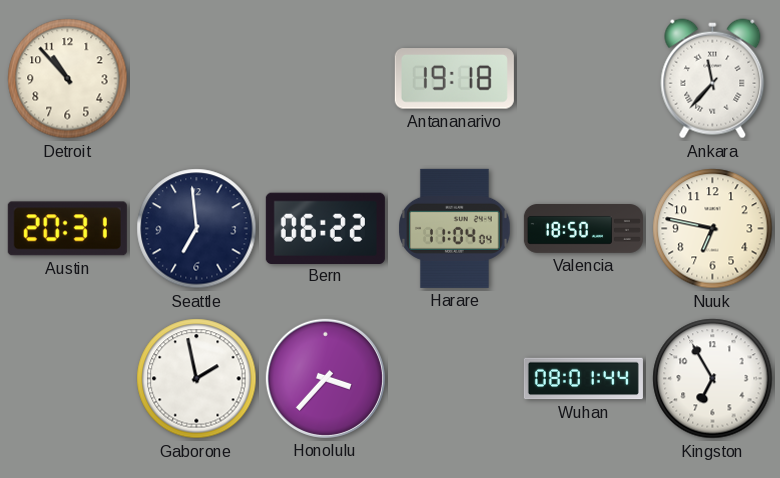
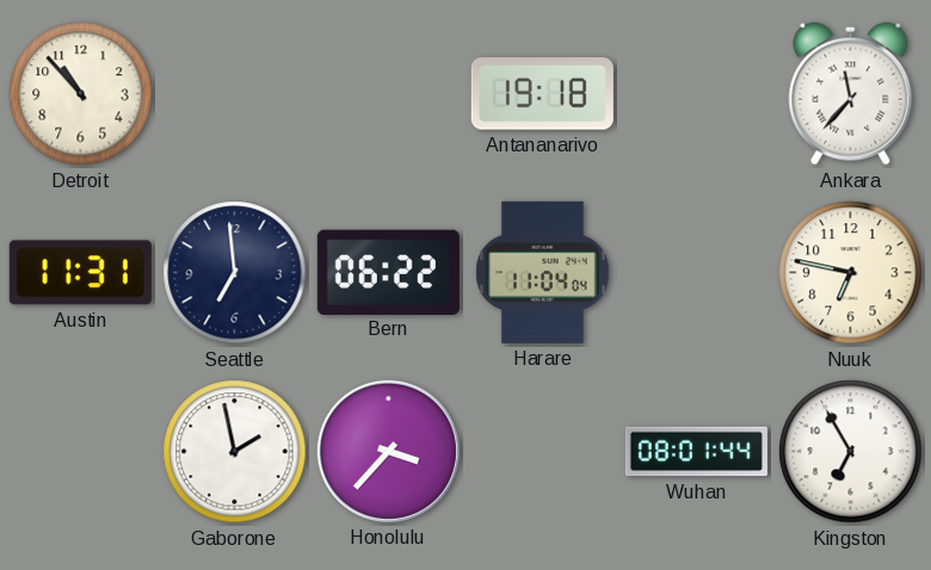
Austin: 20:31 -> 11:31
Valencia: 18:50 -> none
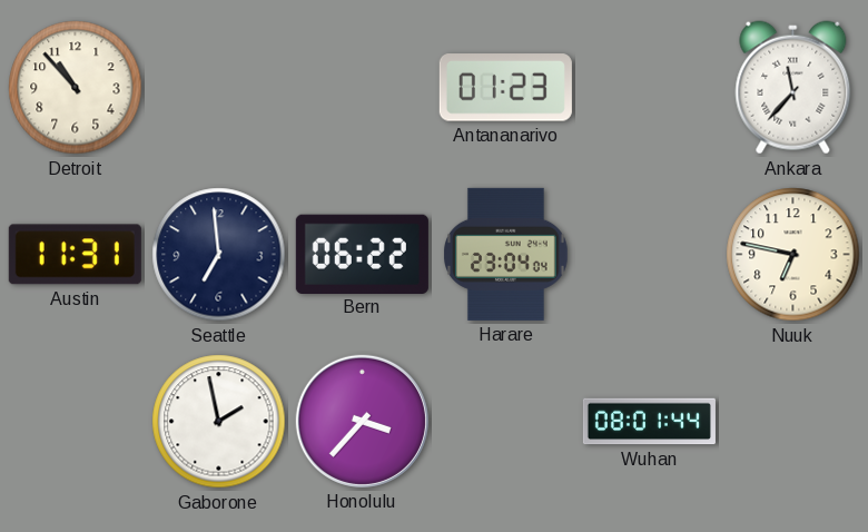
Antananarivo: 19:18 -> 01:23
Harare: 11:04 -> 23:04
Kingston: 6:55 -> none
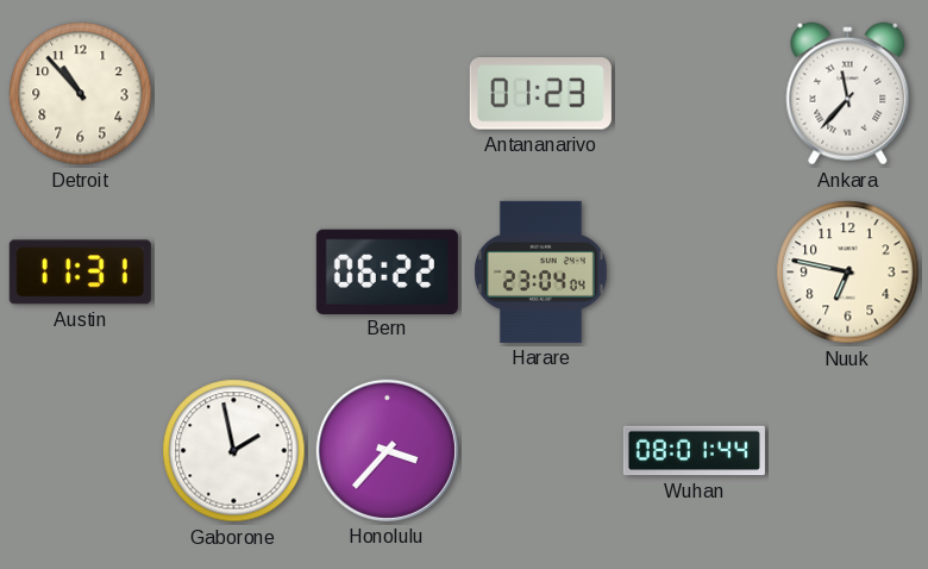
Seattle: 6:59 -> none
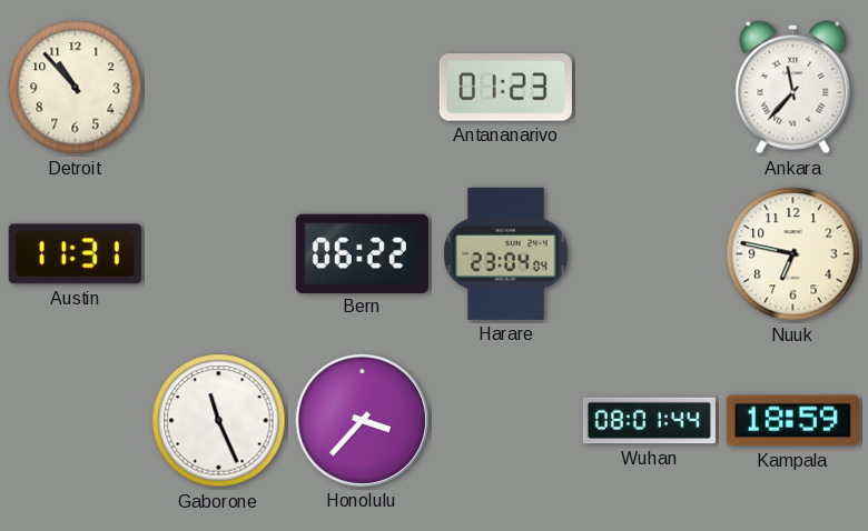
Gaborone: 1:58 -> 11:26
Kampala: none -> 18:59
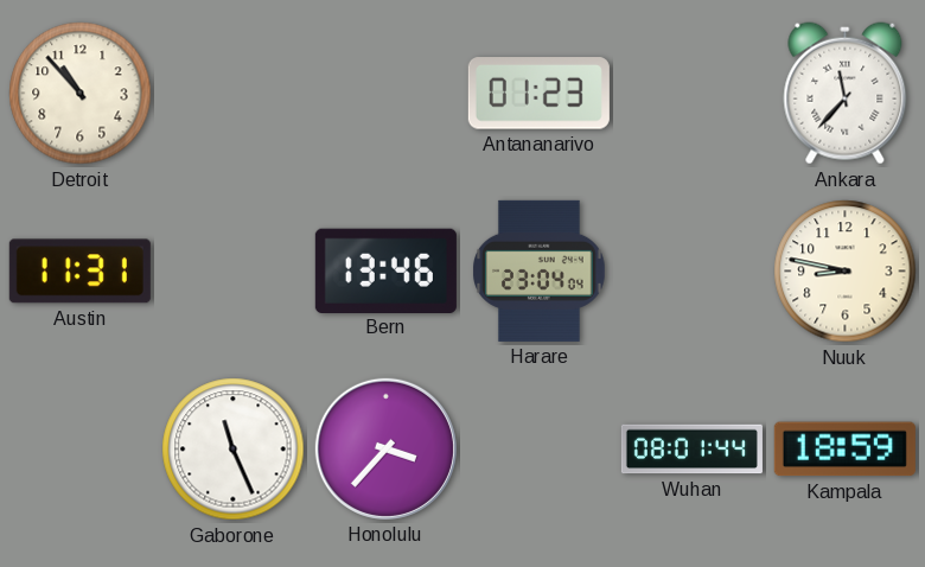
Bern: 06:22 -> 13:46
Nuuk: 6:47 -> 8:47
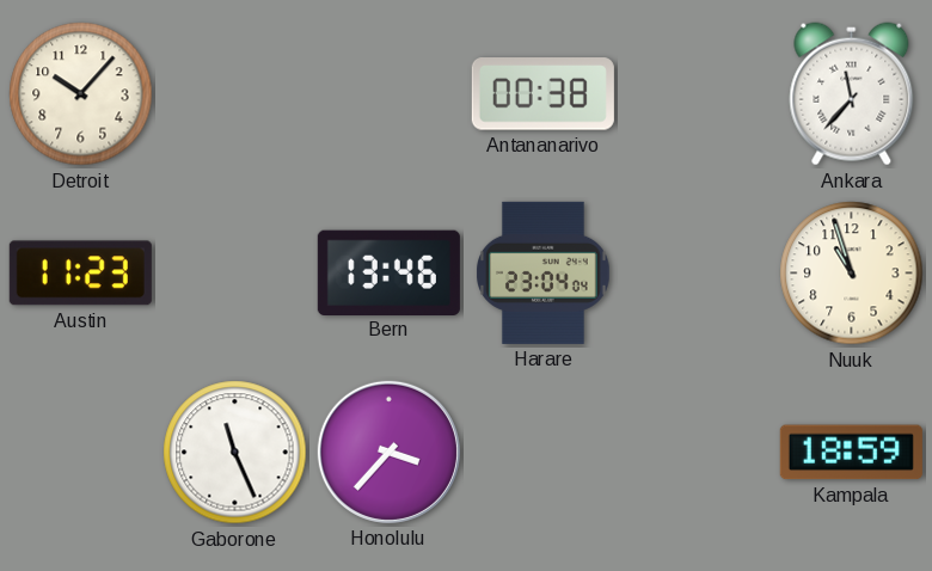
Detroit: 10:53 -> 10:07
Antananarivo: 01:23 -> 00:38
Austin: 11:31 -> 11:23
Nuuk: 8:47 -> 10:57
Wuhan: 08:01 -> none
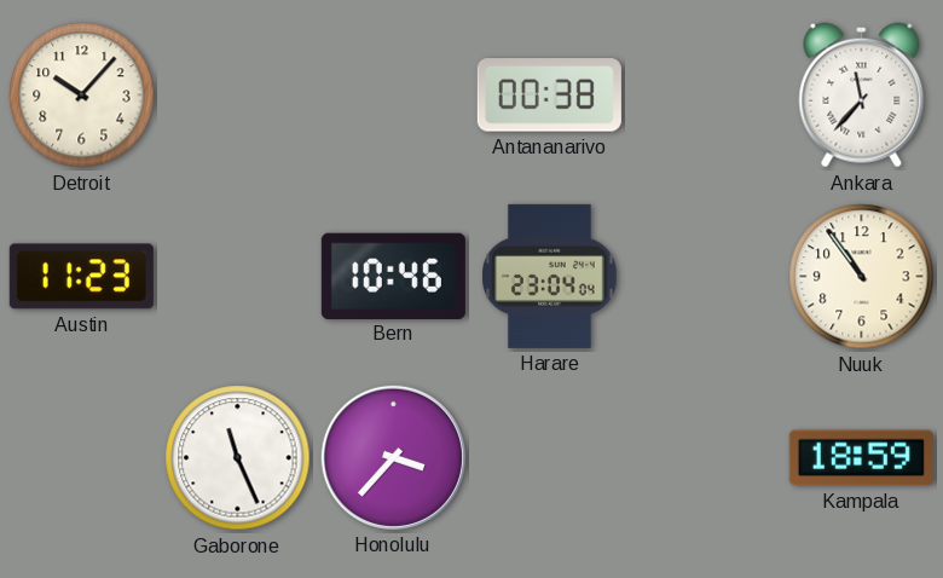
Bern: 13:46 -> 10:46
Nuuk: 10:57 -> 10:54
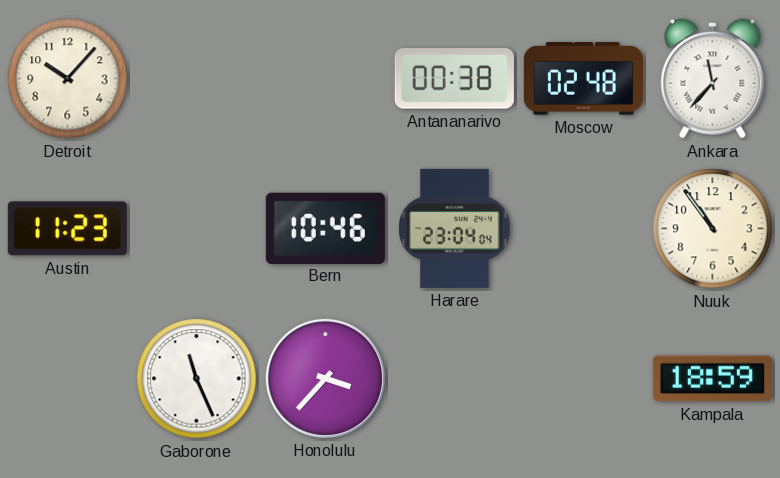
Moscow: none -> 02:48
